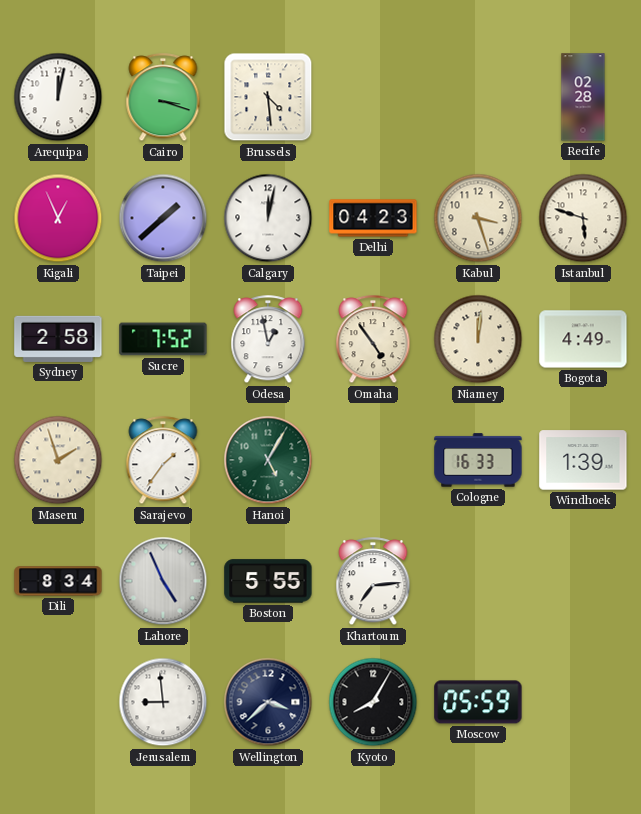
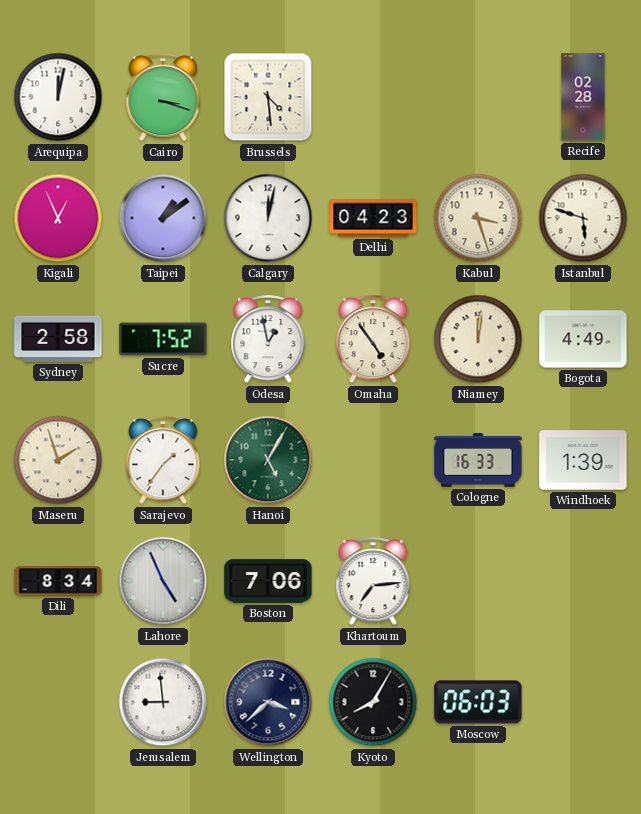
Taipei: 1:38 -> 1:09
Boston: 5:55 -> 7:06
Moscow: 05:59 -> 06:03
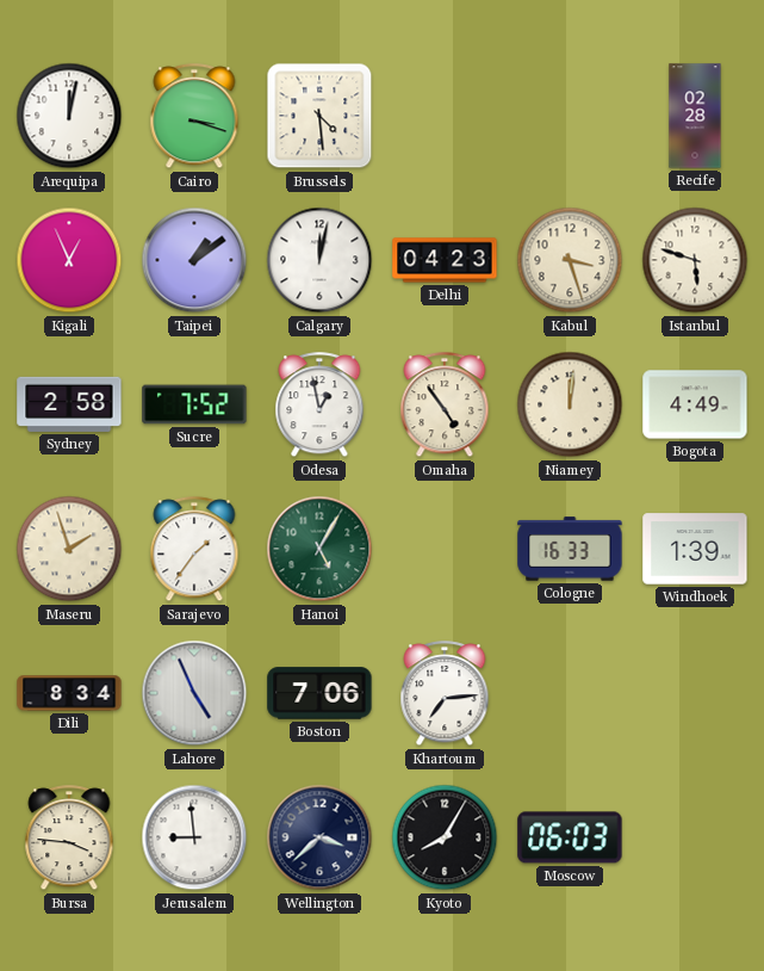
Bursa: none -> 3:46
